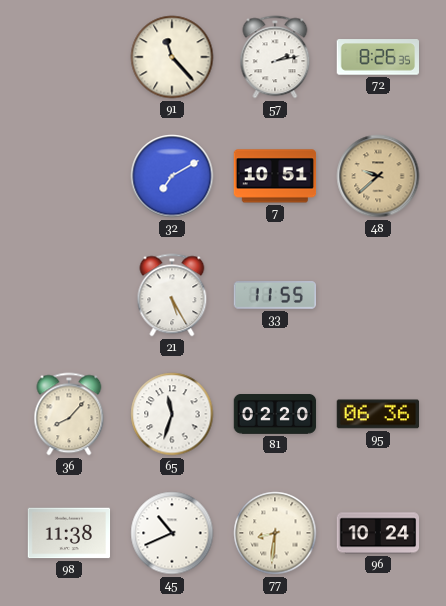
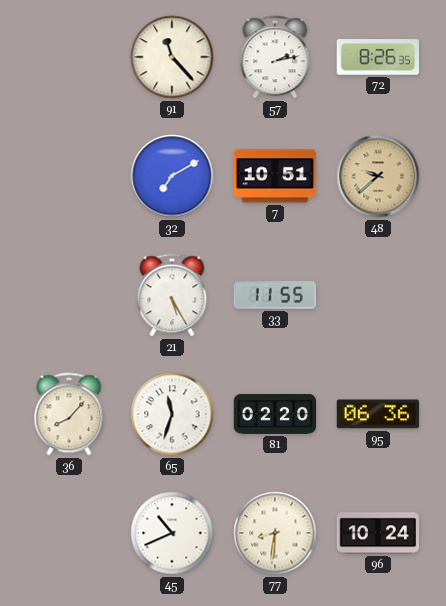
98: 11:38 -> none
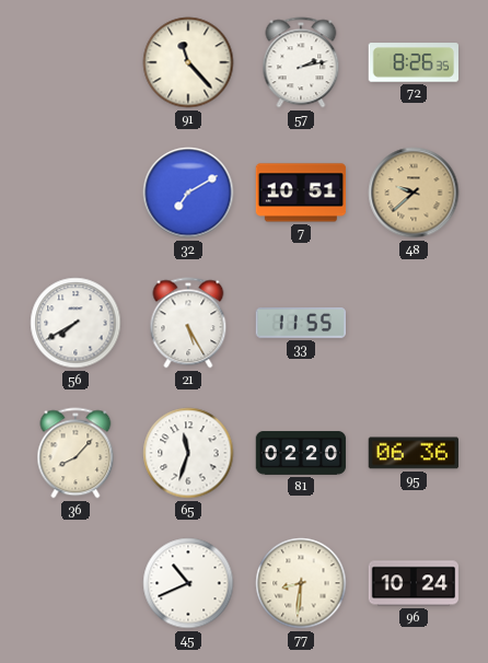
56: none -> 7:40
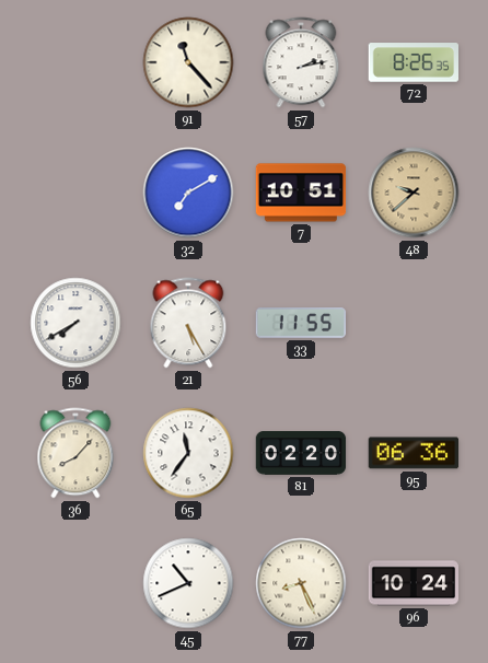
65: 11:33 -> 11:36
77: 8:31 -> 8:26
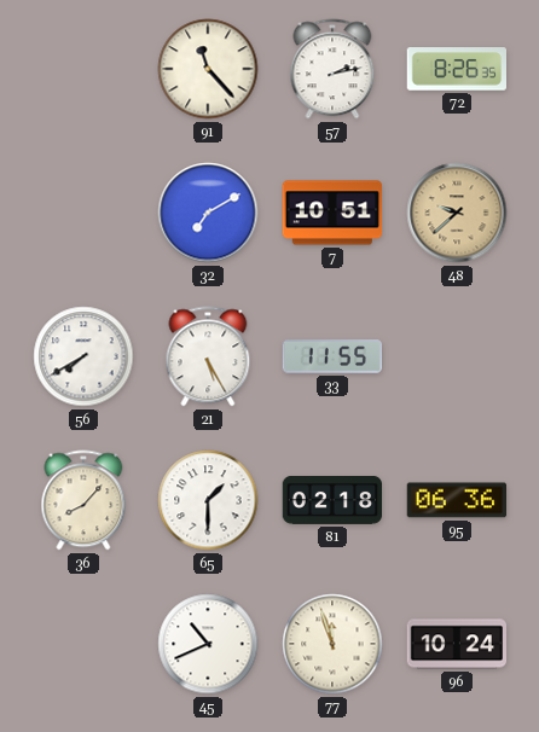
65: 11:36 -> 1:30
81: 02:20 -> 02:18
77: 8:26 -> 11:57
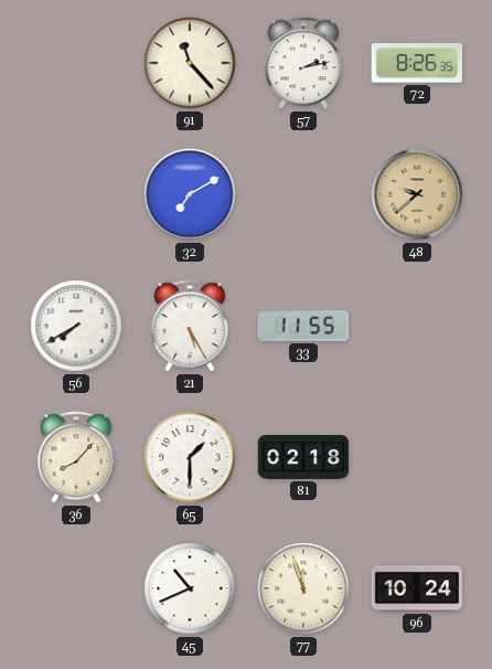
7: 10:51 -> none
95: 06:36 -> none
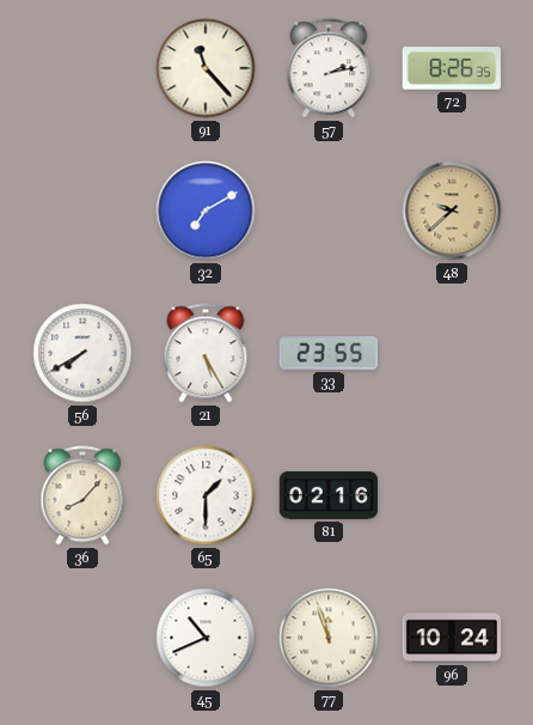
33: 11:55 -> 23:55
81: 02:18 -> 02:16
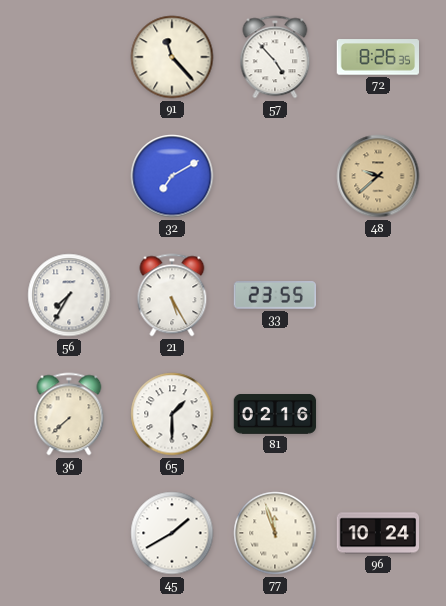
57: 2:13 -> 4:53
56: 7:40 -> 7:35
36: 8:07 -> 7:38
45: 10:41 -> 1:40
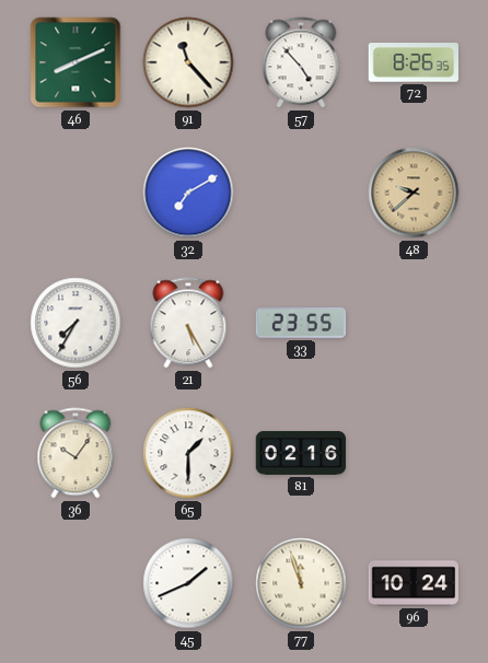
46: none -> 8:11
36: 7:38 -> 10:06
45: 1:40 -> 1:41
